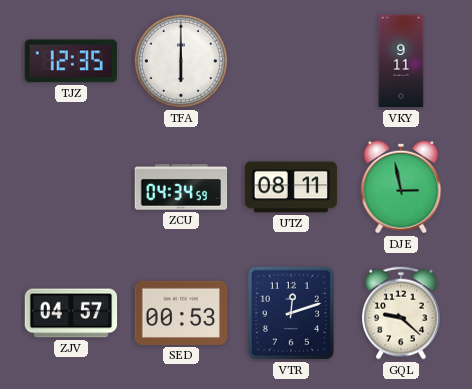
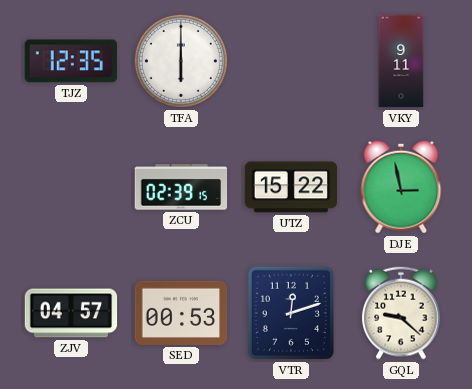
ZCU: 04:34 -> 02:39
UTZ: 08:11 -> 15:22
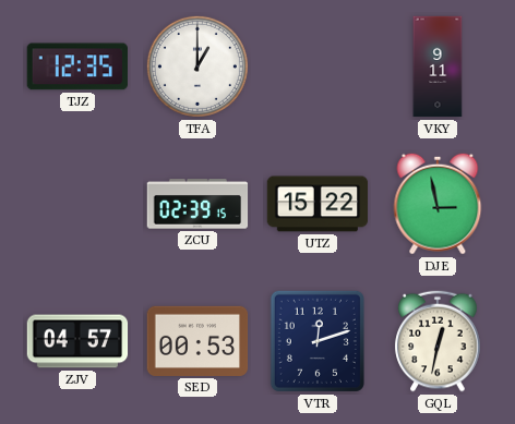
TFA: 6:00 -> 1:00
GQL: 9:22 -> 12:32
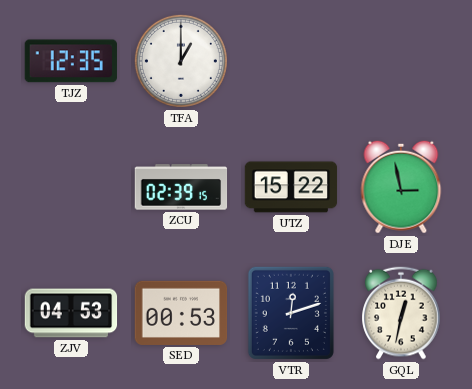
VKY: 9:11 -> none
ZJV: 04:57 -> 04:53
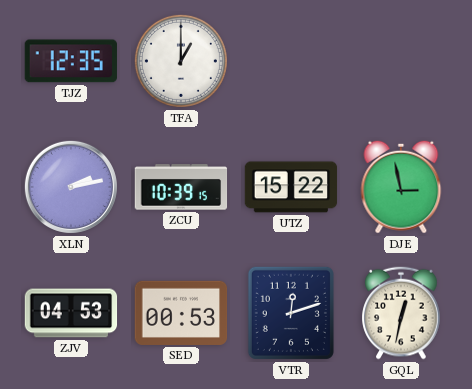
XLN: none -> 2:13
ZCU: 02:39 -> 10:39
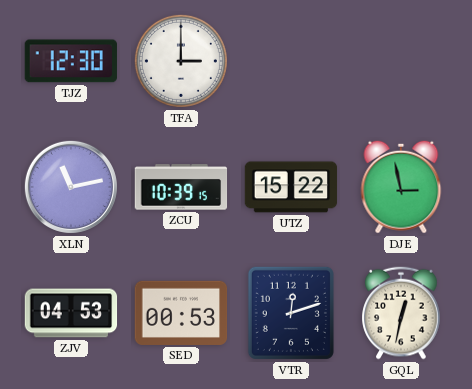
TJZ: 12:35 -> 12:30
TFA: 1:00 -> 3:00
XLN: 2:13 -> 11:13
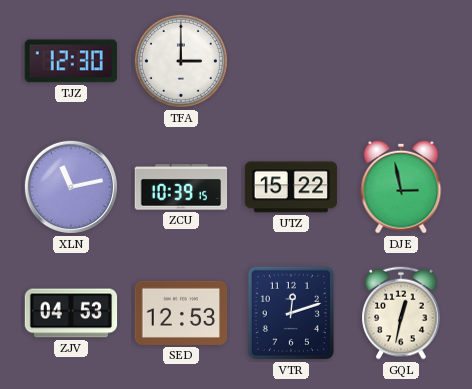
SED: 00:53 -> 12:53
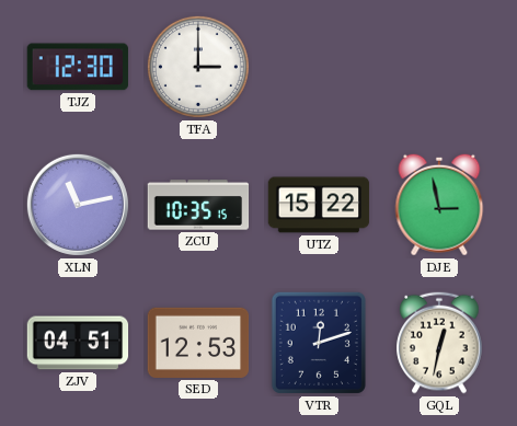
ZCU: 10:39 -> 10:35
ZJV: 04:53 -> 04:51
